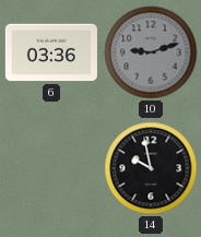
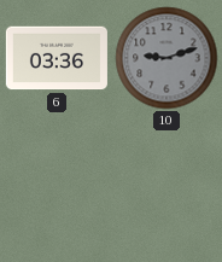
14: 9:58 -> none
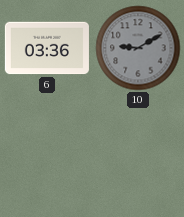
10: 9:12 -> 9:10
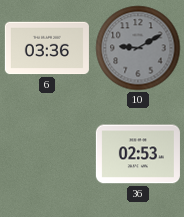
36: none -> 02:53
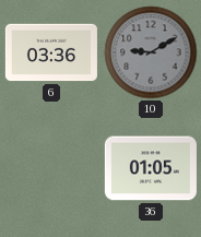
36: 02:53 -> 01:05
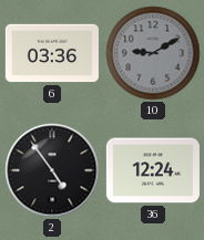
2: none -> 4:54
36: 01:05 -> 12:24
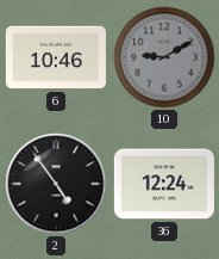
6: 03:36 -> 10:46
